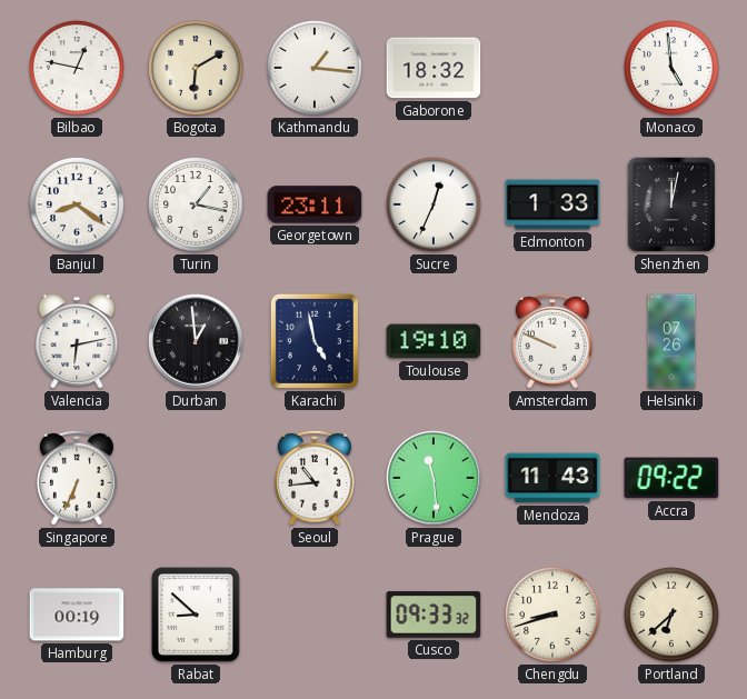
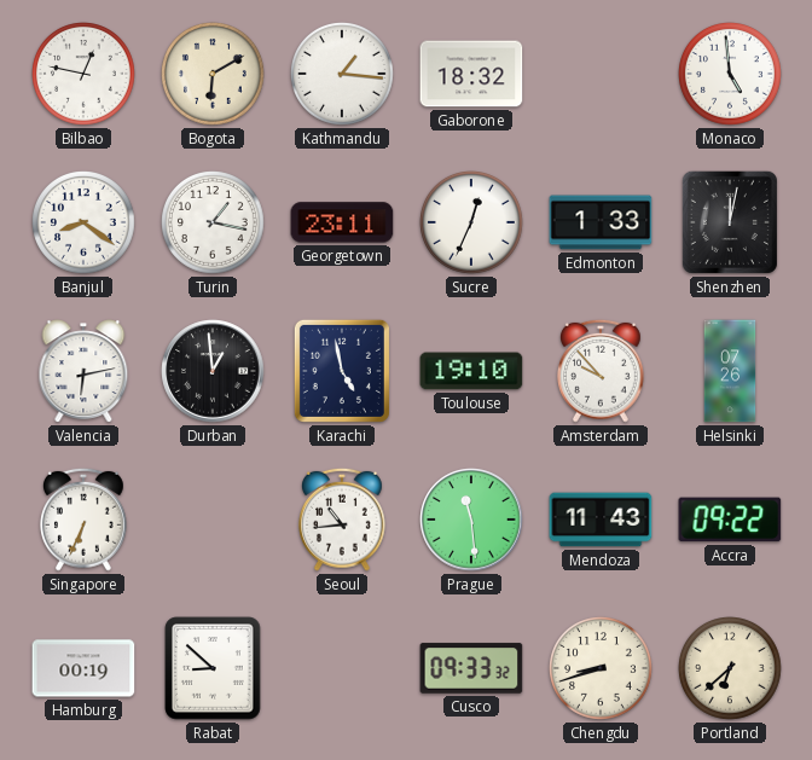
Amsterdam: 9:49 -> 9:53
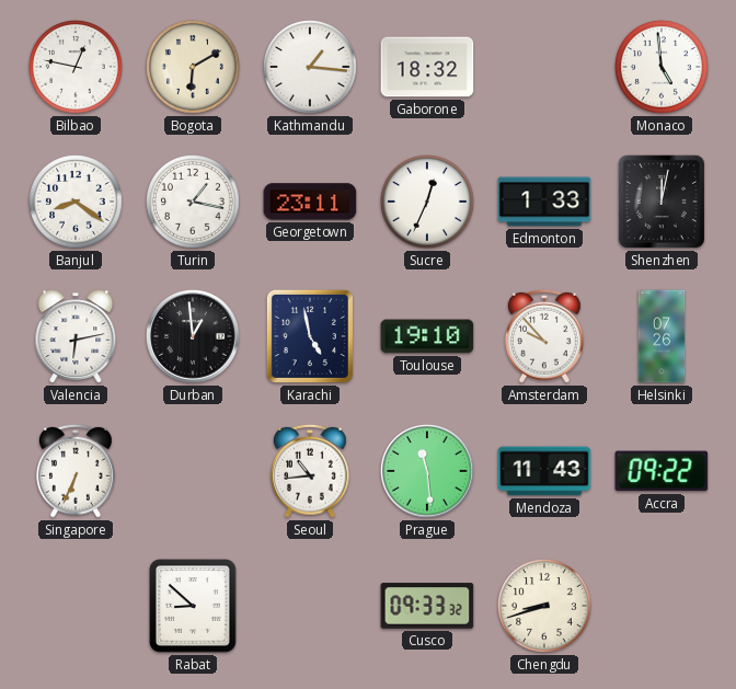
Hamburg: 00:19 -> none
Portland: 6:38 -> none
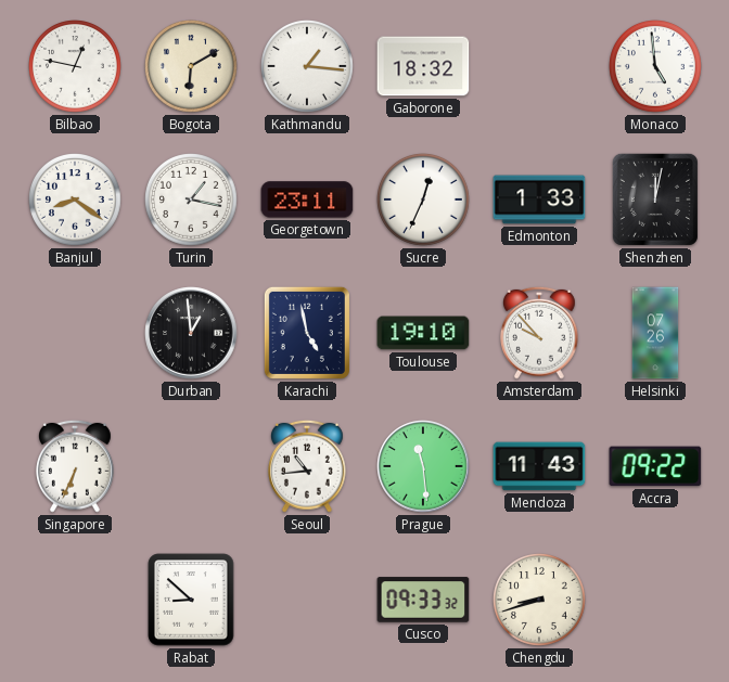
Valencia: 6:13 -> none
